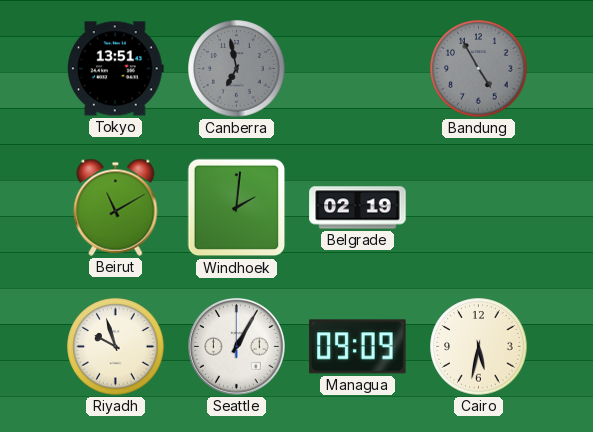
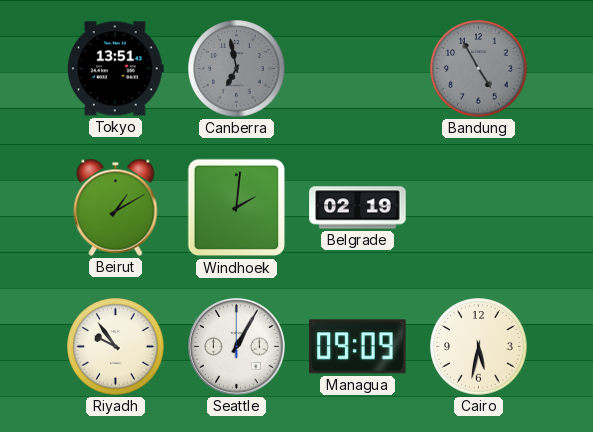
Beirut: 11:10 -> 1:10
Riyadh: 9:57 -> 9:54
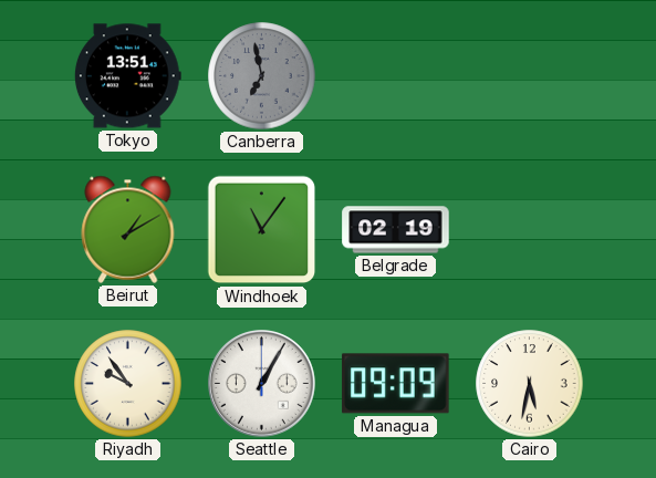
Bandung: 4:55 -> none
Windhoek: 2:01 -> 11:06
